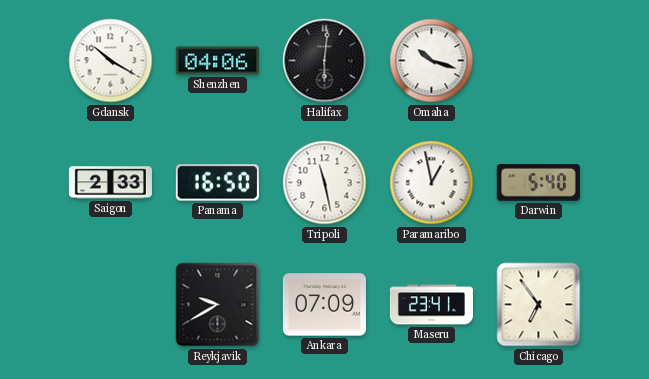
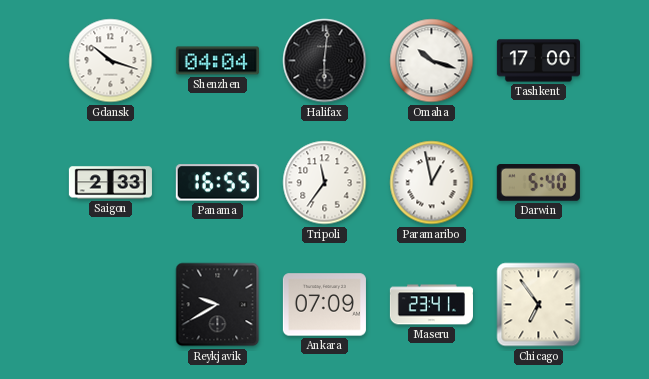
Gdansk: 10:20 -> 10:18
Shenzhen: 04:06 -> 04:04
Tashkent: none -> 17:00
Panama: 16:50 -> 16:55
Tripoli: 11:28 -> 11:36
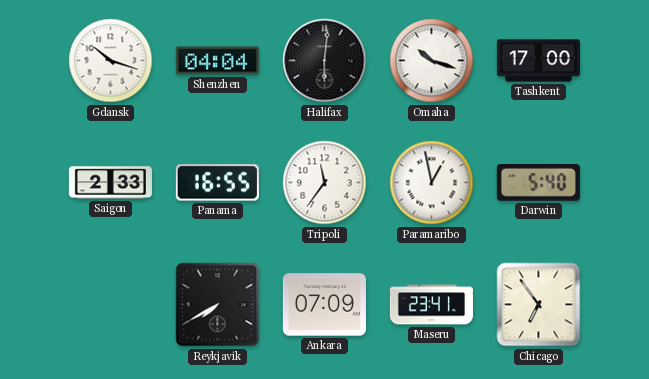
Reykjavik: 9:40 -> 7:40
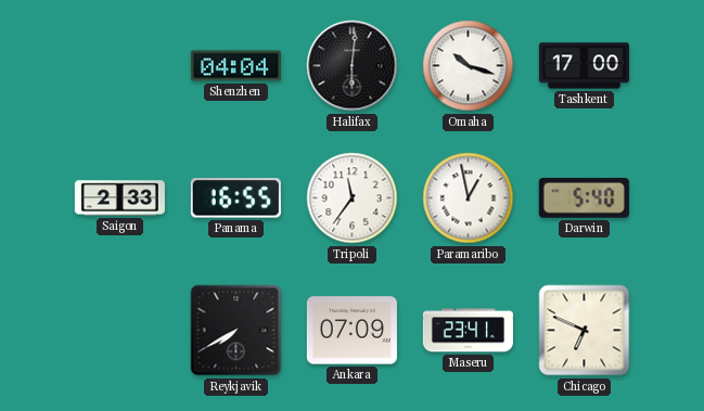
Gdansk: 10:18 -> none
Chicago: 6:54 -> 6:49
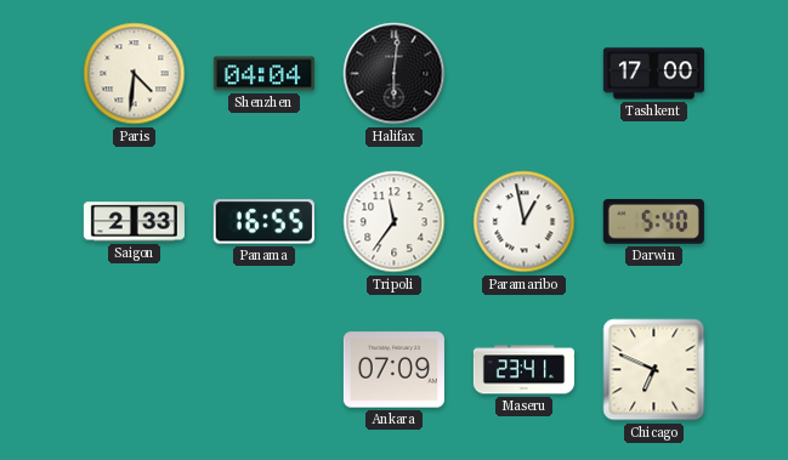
Paris: none -> 4:31
Omaha: 10:18 -> none
Reykjavik: 7:40 -> none
